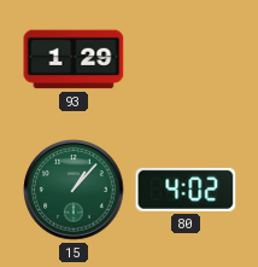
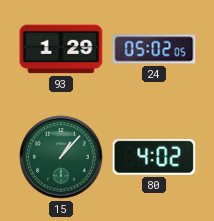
24: none -> 05:02
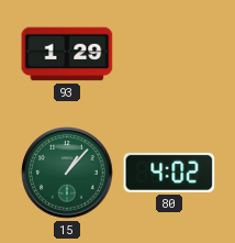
24: 05:02 -> none
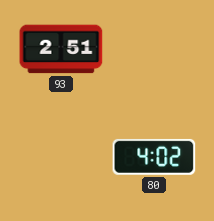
93: 1:29 -> 2:51
15: 1:07 -> none
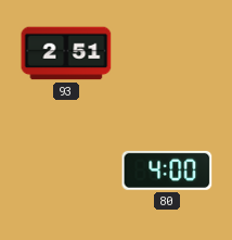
80: 4:02 -> 4:00
